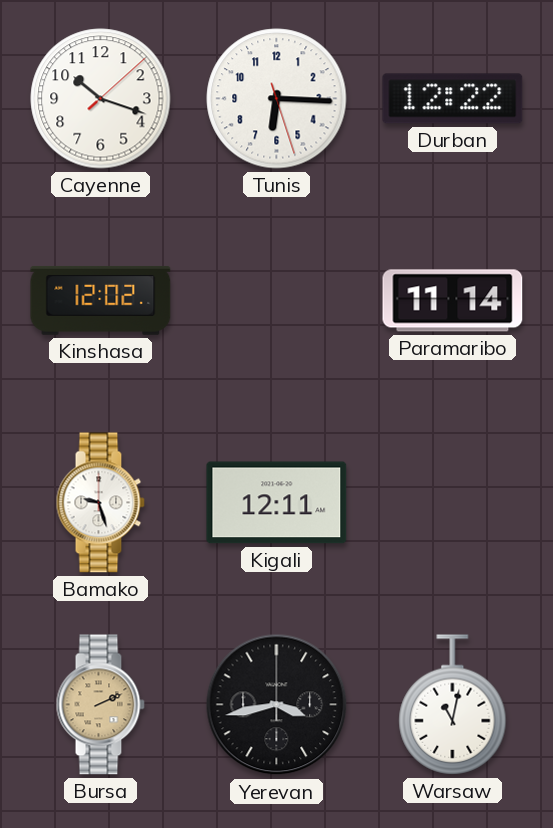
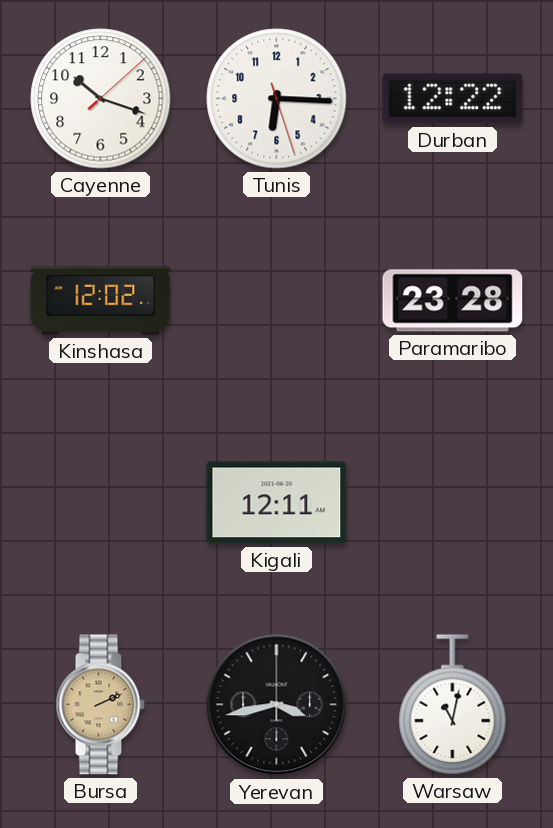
Paramaribo: 11:14 -> 23:28
Bamako: 9:27 -> none
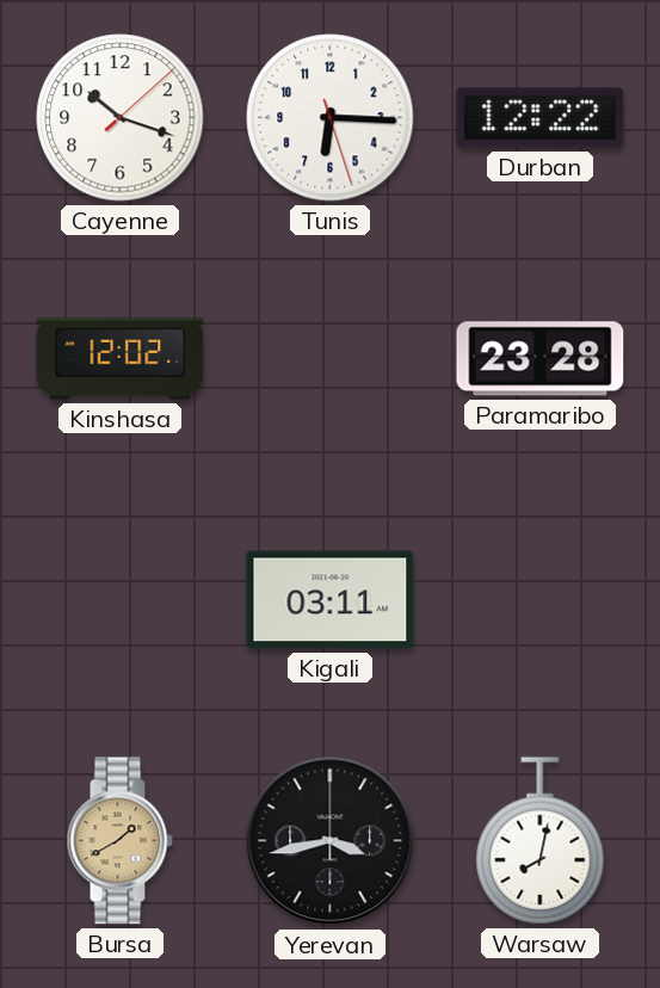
Kigali: 12:11 -> 03:11
Bursa: 2:11 -> 1:40
Warsaw: 11:02 -> 8:02
